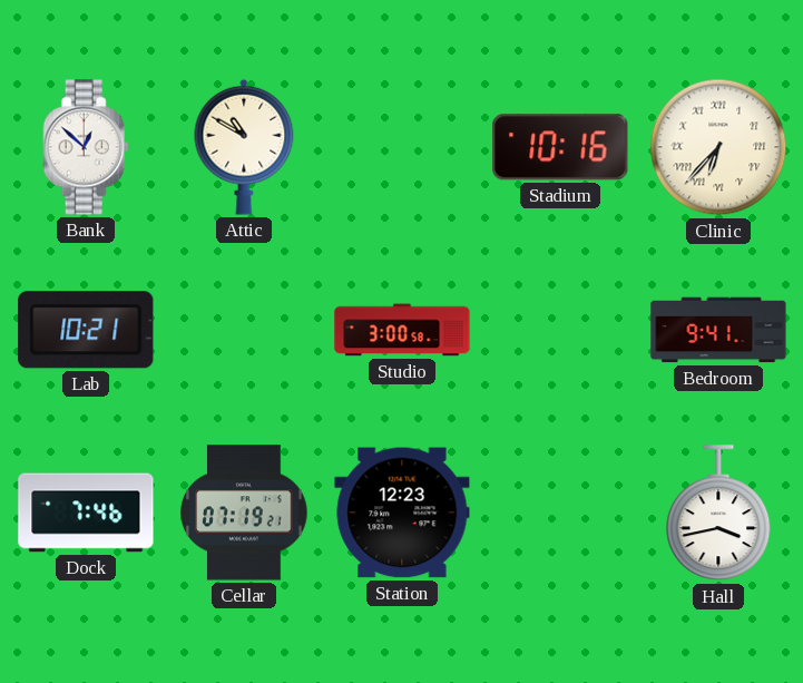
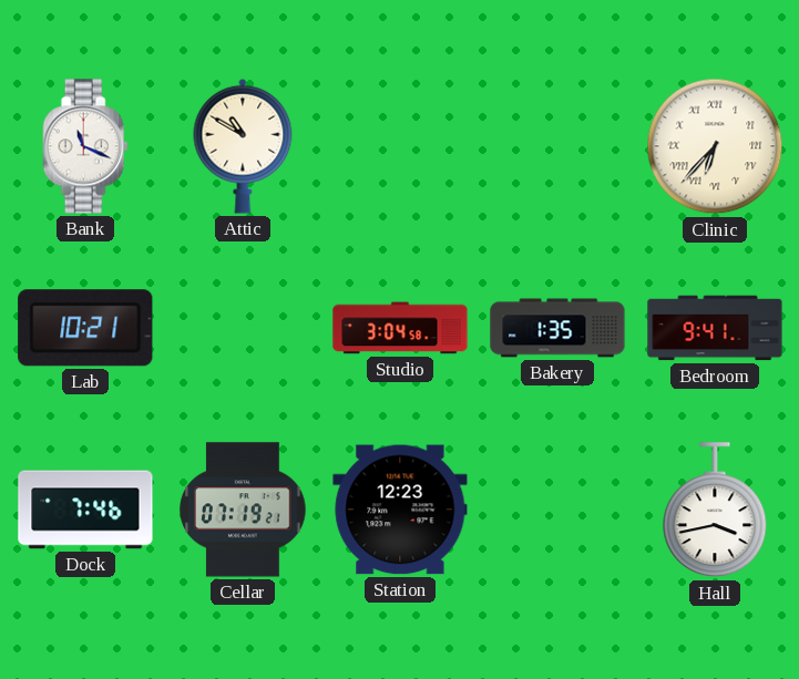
Bank: 12:52 -> 11:19
Stadium: 10:16 -> none
Studio: 3:00 -> 3:04
Bakery: none -> 1:35
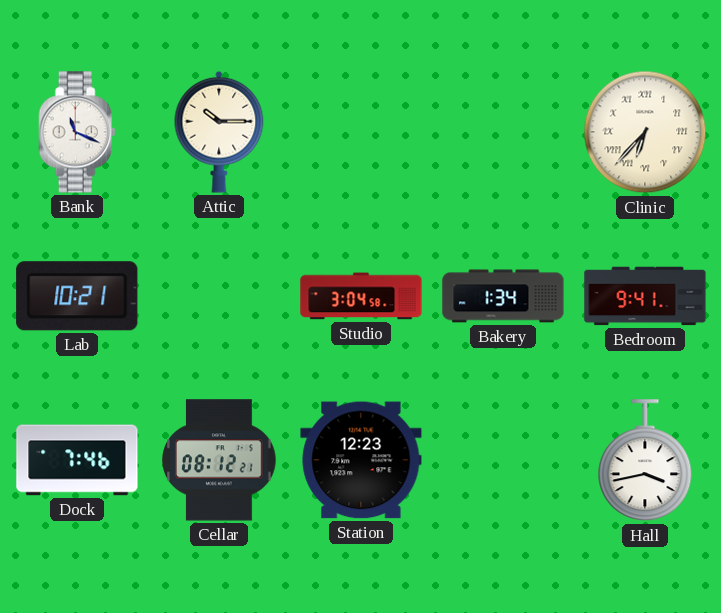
Attic: 10:50 -> 10:15
Bakery: 1:35 -> 1:34
Cellar: 07:19 -> 08:12
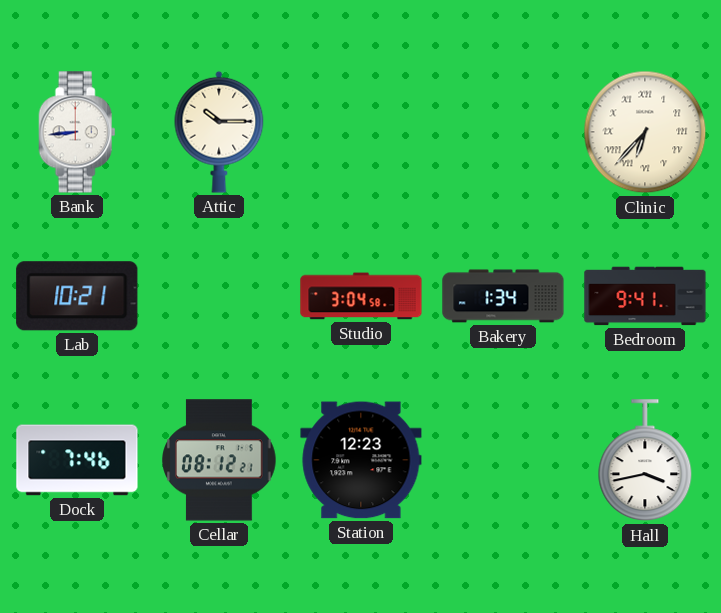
Bank: 11:19 -> 8:44
